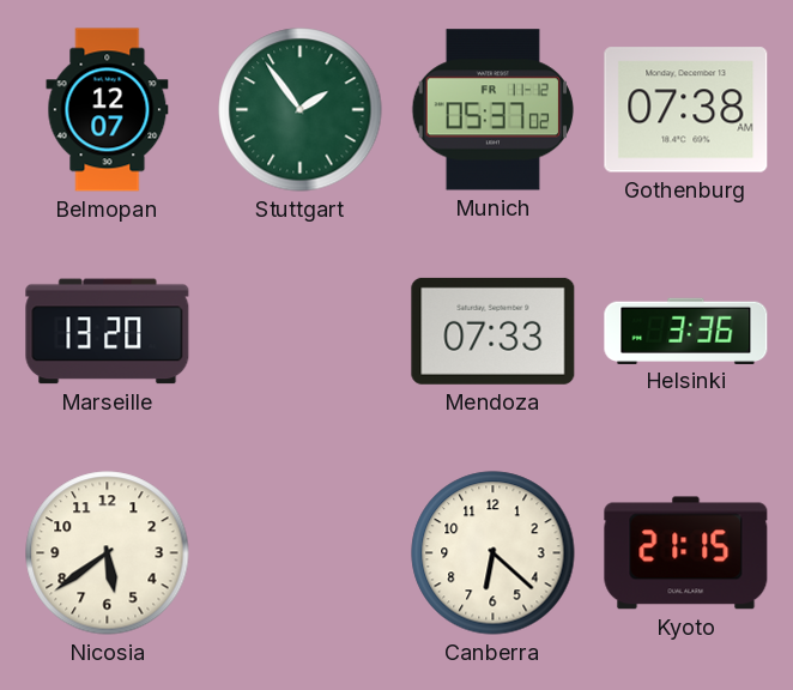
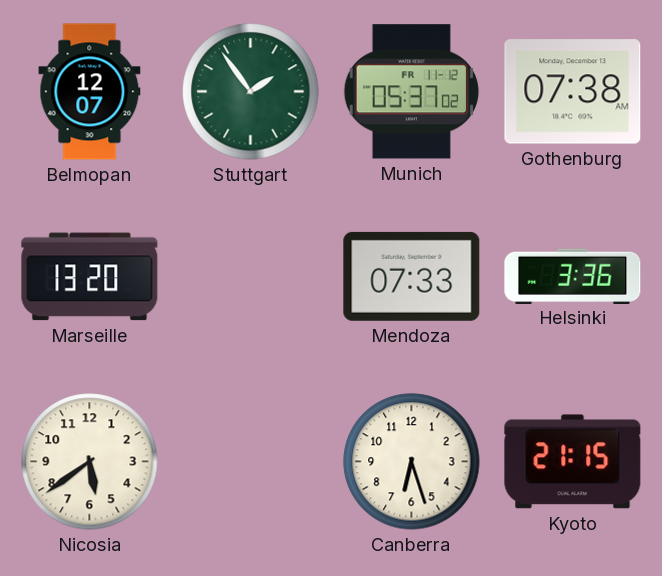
Canberra: 6:22 -> 6:27
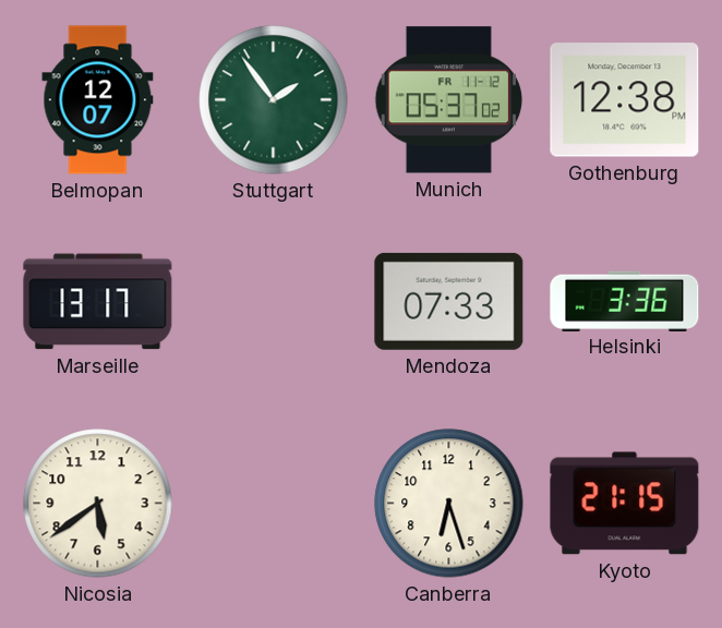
Gothenburg: 07:38 -> 12:38
Marseille: 13:20 -> 13:17
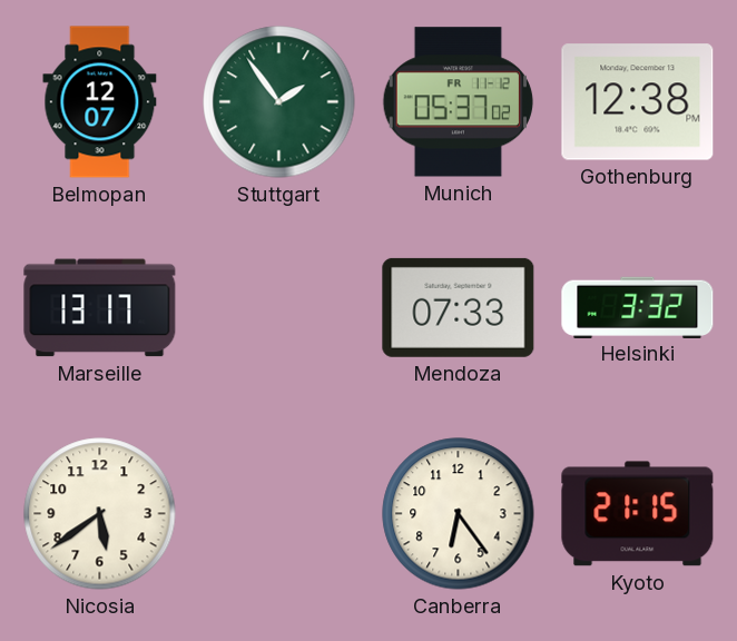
Helsinki: 3:36 -> 3:32
Canberra: 6:27 -> 6:24
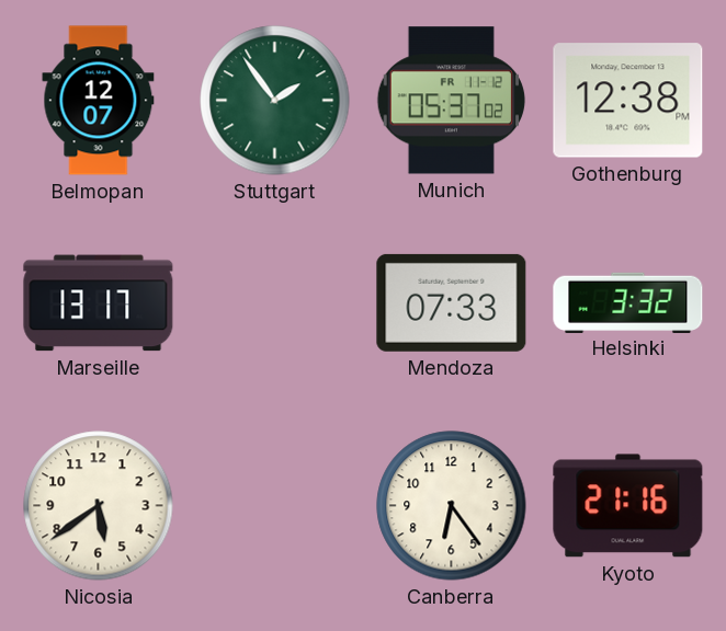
Kyoto: 21:15 -> 21:16
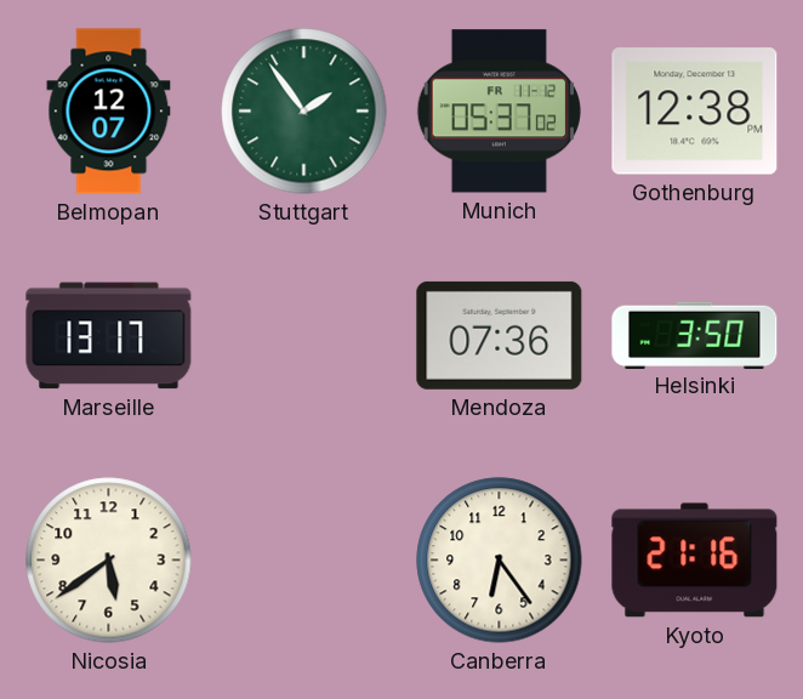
Mendoza: 07:33 -> 07:36
Helsinki: 3:32 -> 3:50
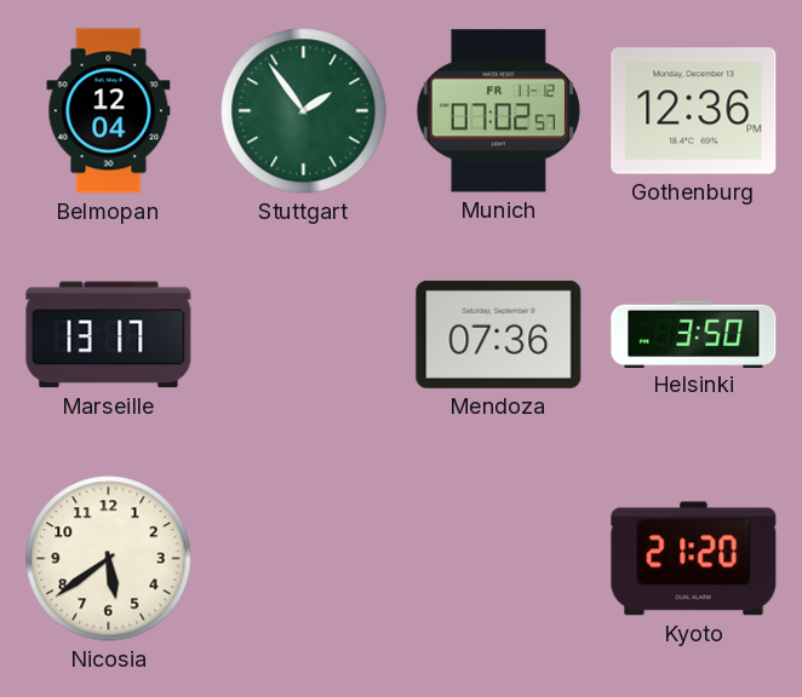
Belmopan: 12:07 -> 12:04
Munich: 05:37 -> 07:02
Gothenburg: 12:38 -> 12:36
Canberra: 6:24 -> none
Kyoto: 21:16 -> 21:20
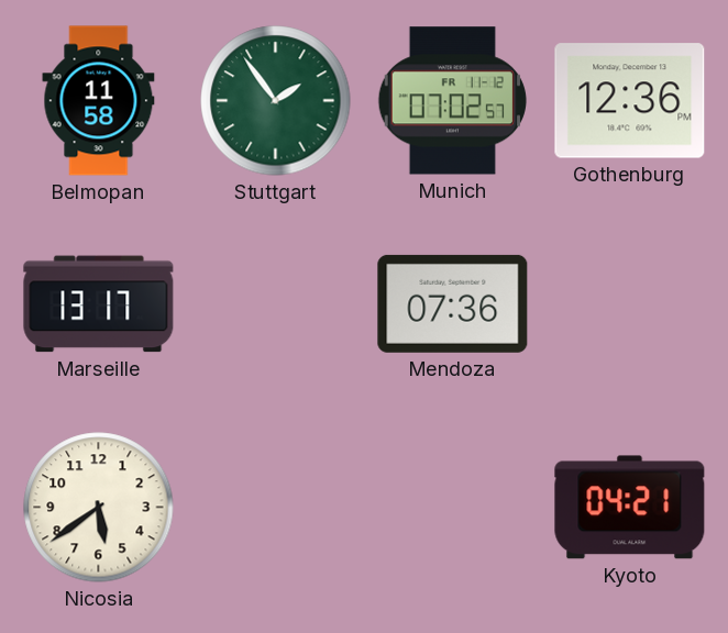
Belmopan: 12:04 -> 11:58
Helsinki: 3:50 -> none
Kyoto: 21:20 -> 04:21
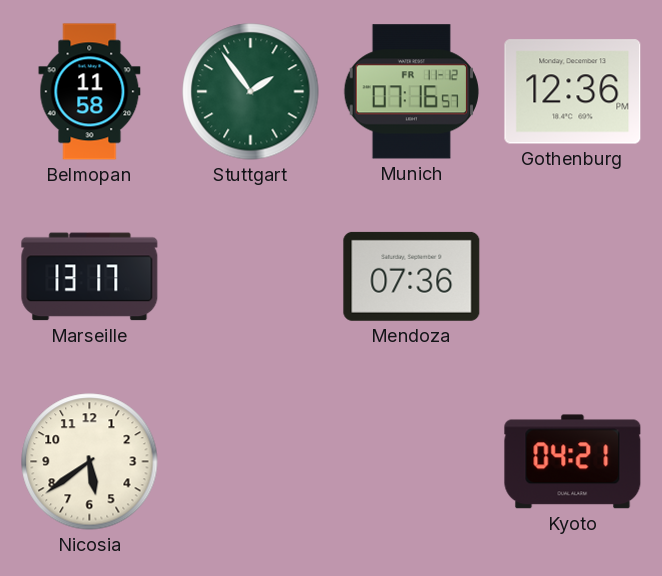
Munich: 07:02 -> 07:16
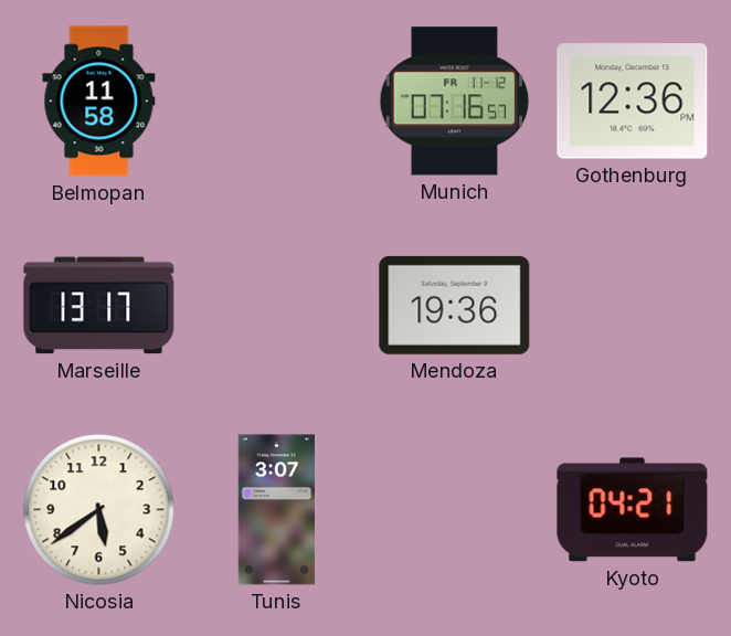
Stuttgart: 1:54 -> none
Mendoza: 07:36 -> 19:36
Tunis: none -> 3:07
